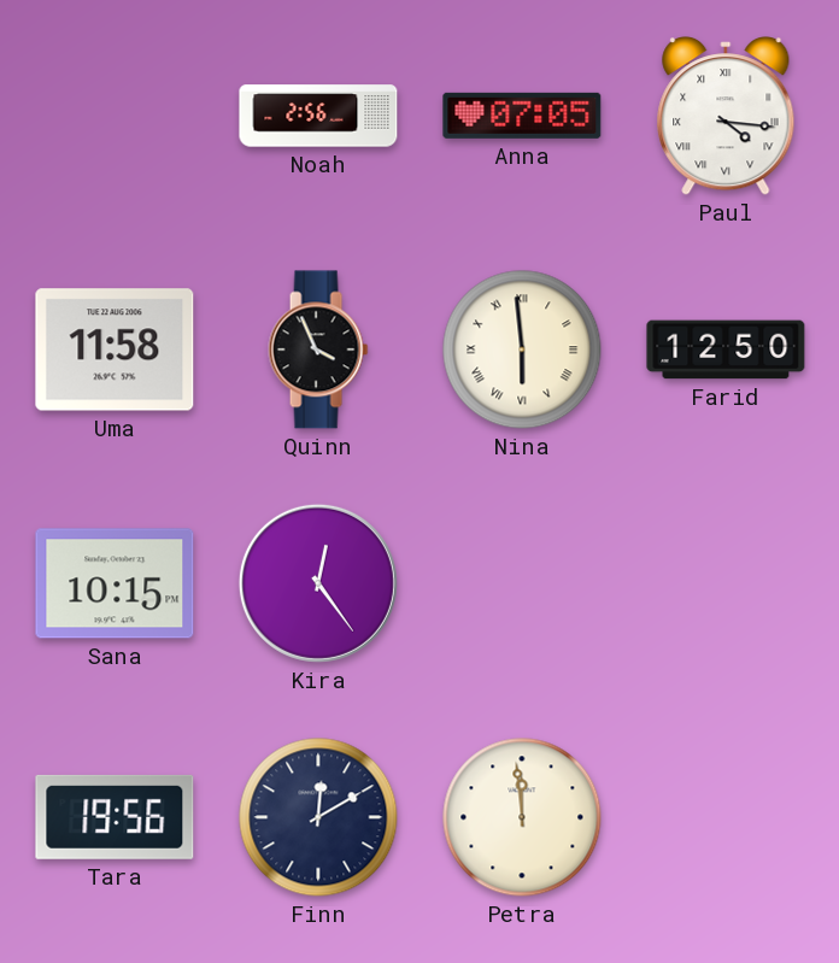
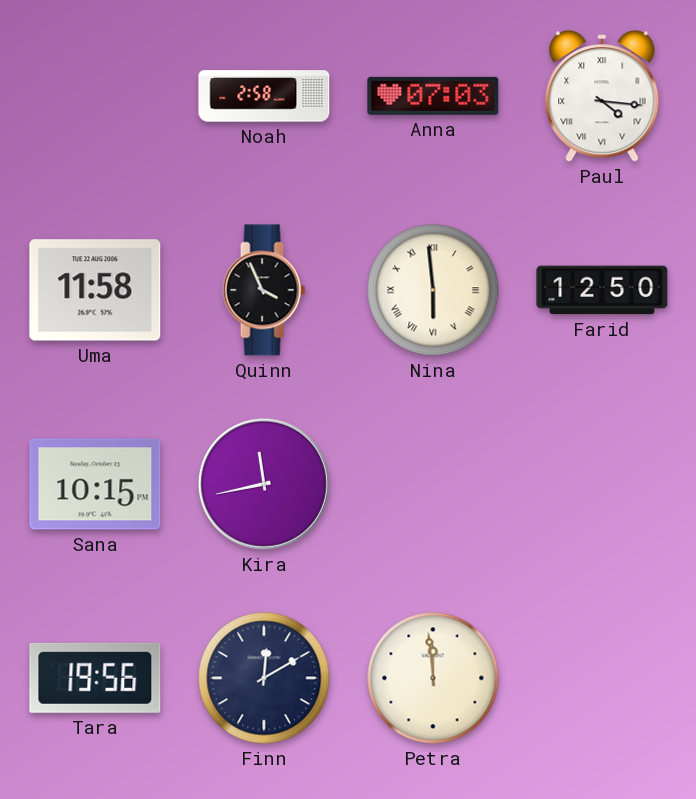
Noah: 2:56 -> 2:58
Anna: 07:05 -> 07:03
Kira: 12:24 -> 11:43
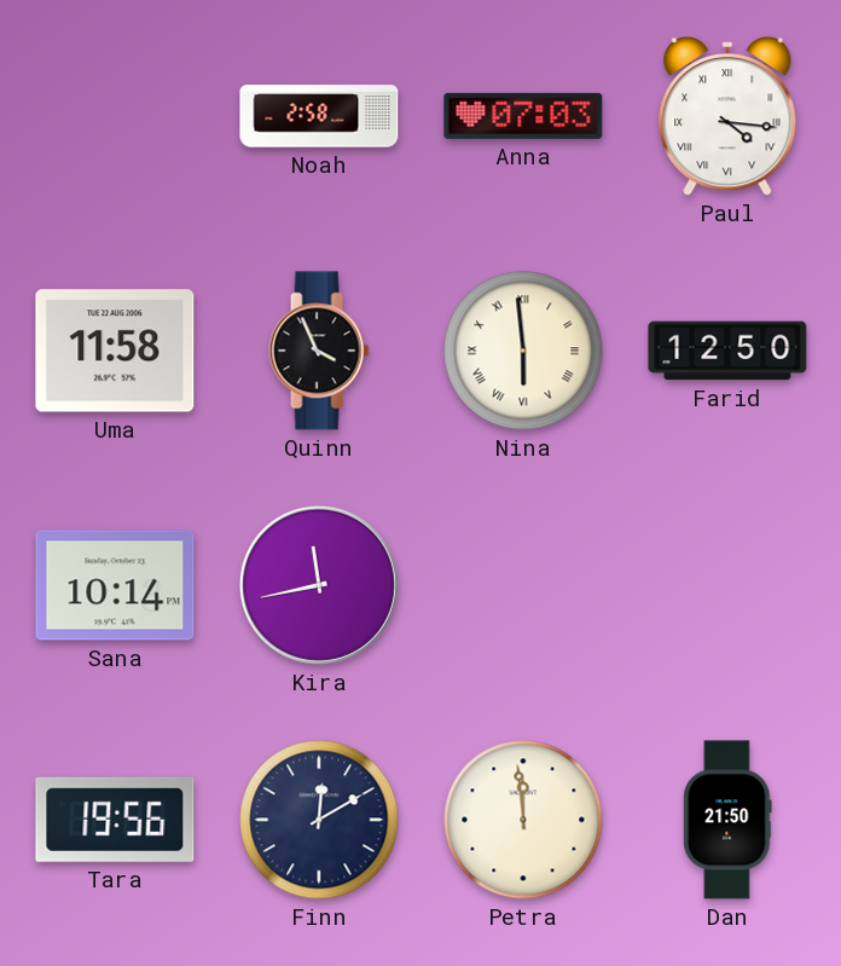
Sana: 10:15 -> 10:14
Dan: none -> 21:50
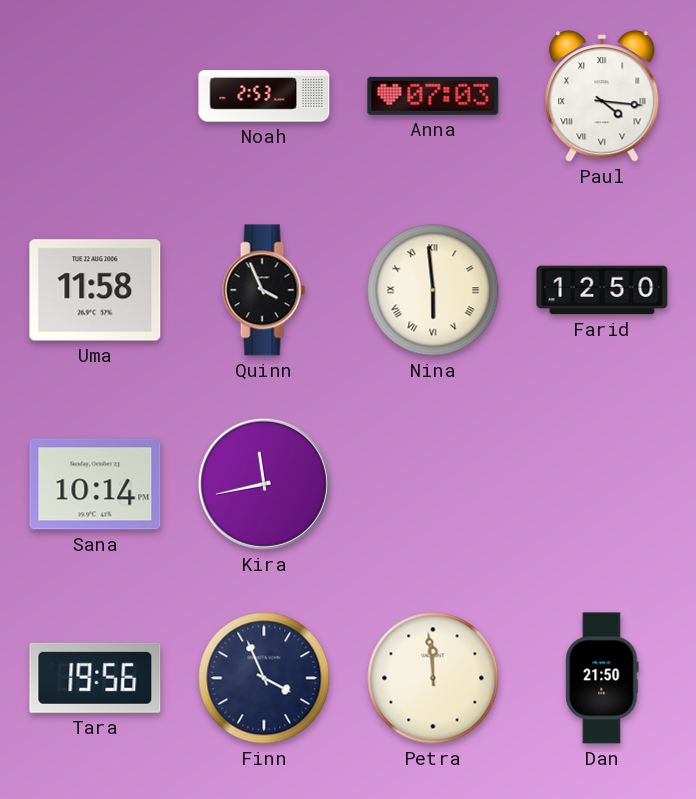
Noah: 2:58 -> 2:53
Finn: 12:10 -> 3:56
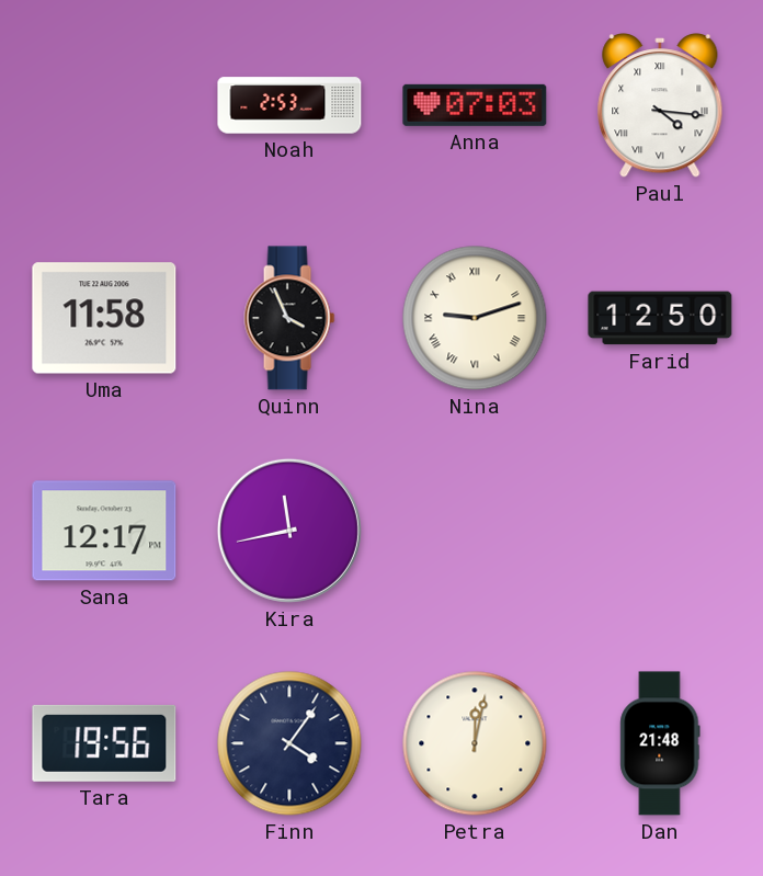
Nina: 5:59 -> 9:12
Sana: 10:14 -> 12:17
Finn: 3:56 -> 4:06
Petra: 11:59 -> 12:02
Dan: 21:50 -> 21:48
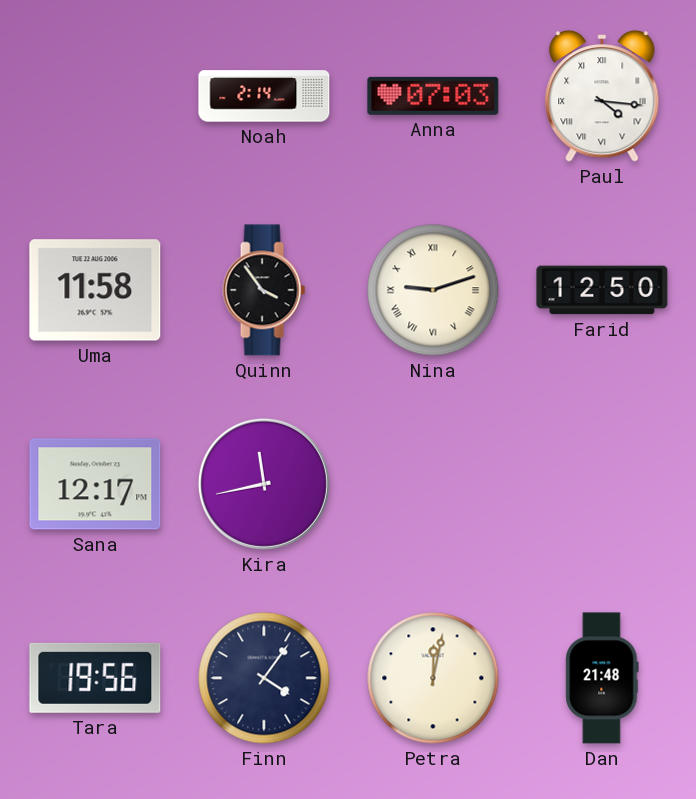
Noah: 2:53 -> 2:14
Quinn: 3:56 -> 3:54
